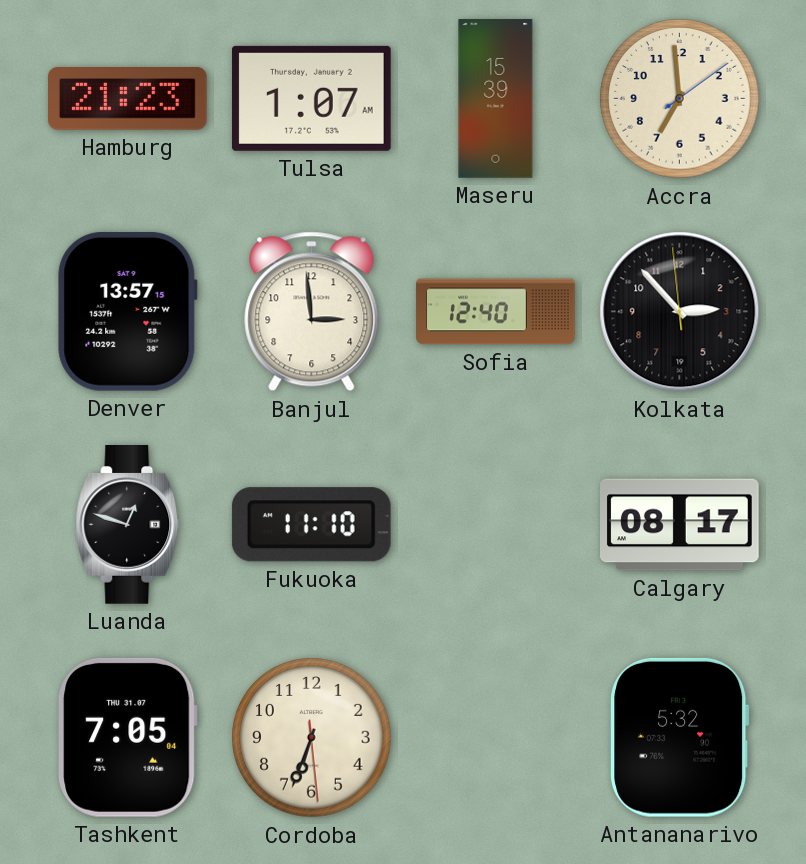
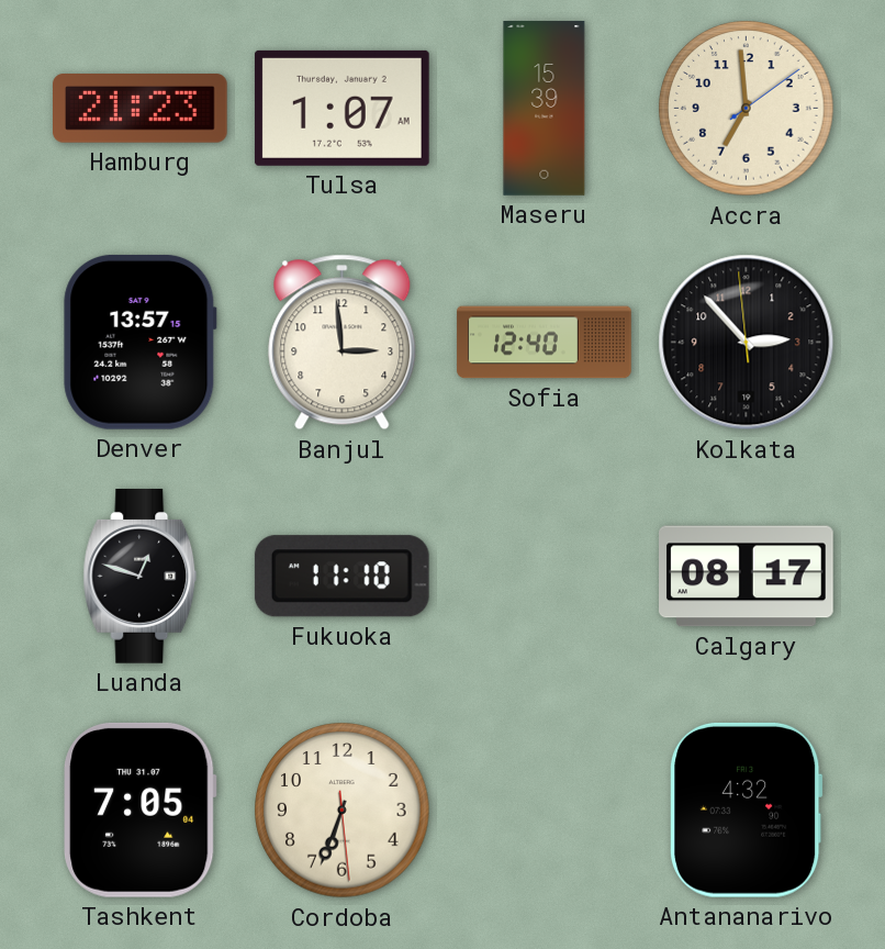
Antananarivo: 5:32 -> 4:32
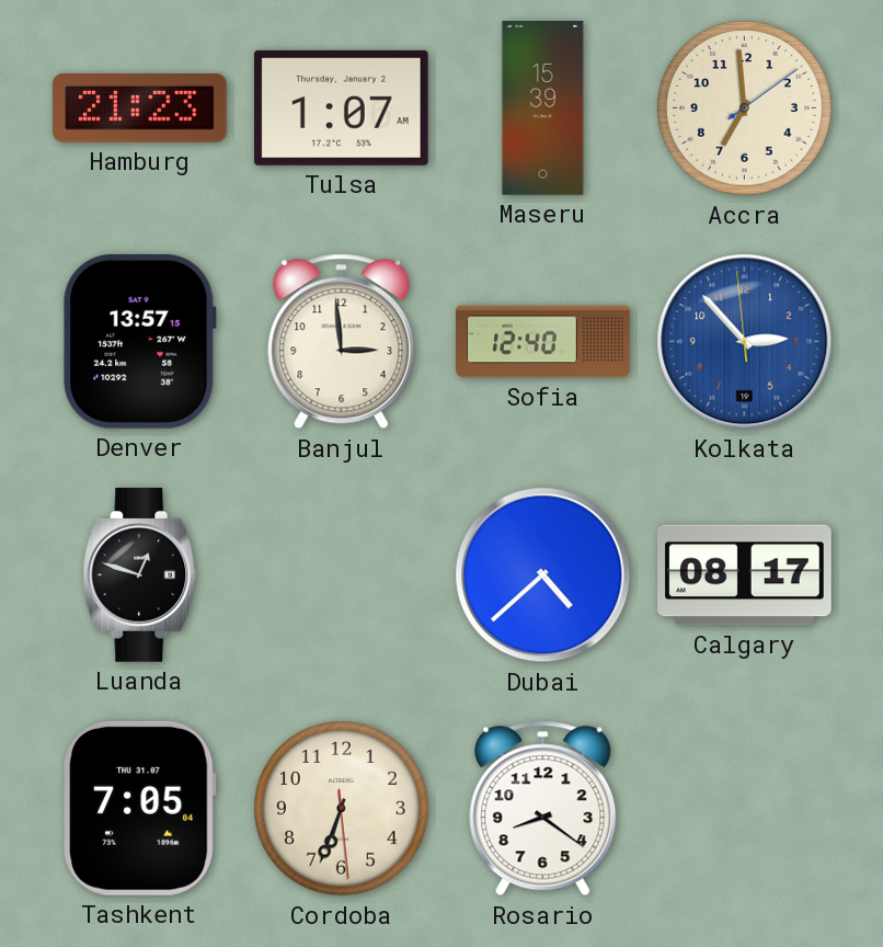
Kolkata dial: black -> blue
Fukuoka: 11:10 -> none
Dubai: none -> 4:38
Rosario: none -> 8:21
Antananarivo: 4:32 -> none
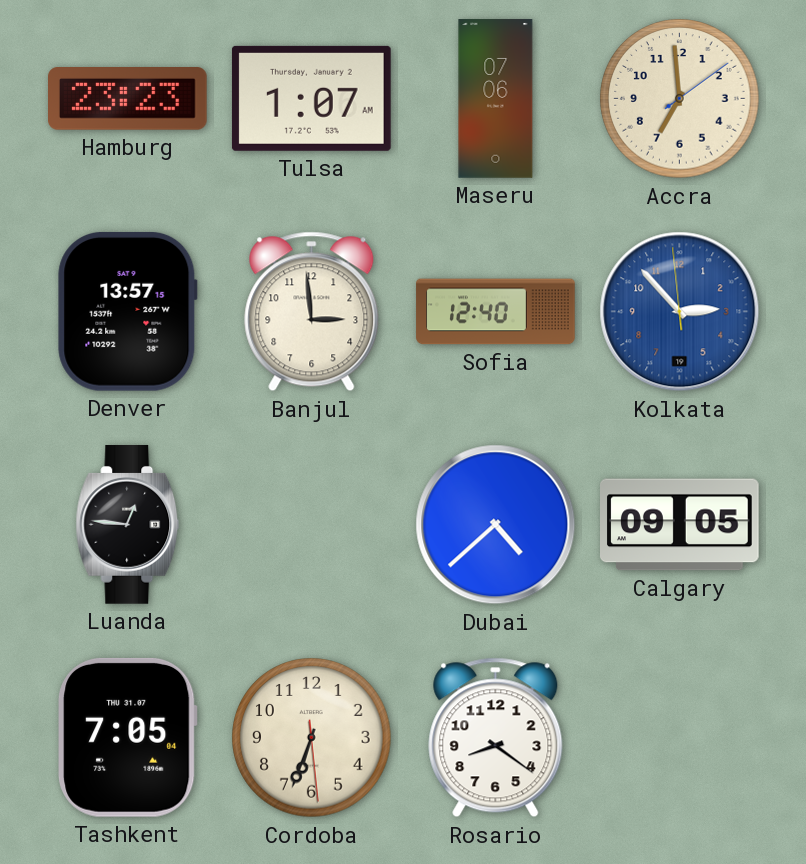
Hamburg: 21:23 -> 23:23
Maseru: 15:39 -> 07:06
Luanda: 12:48 -> 12:46
Calgary: 08:17 -> 09:05
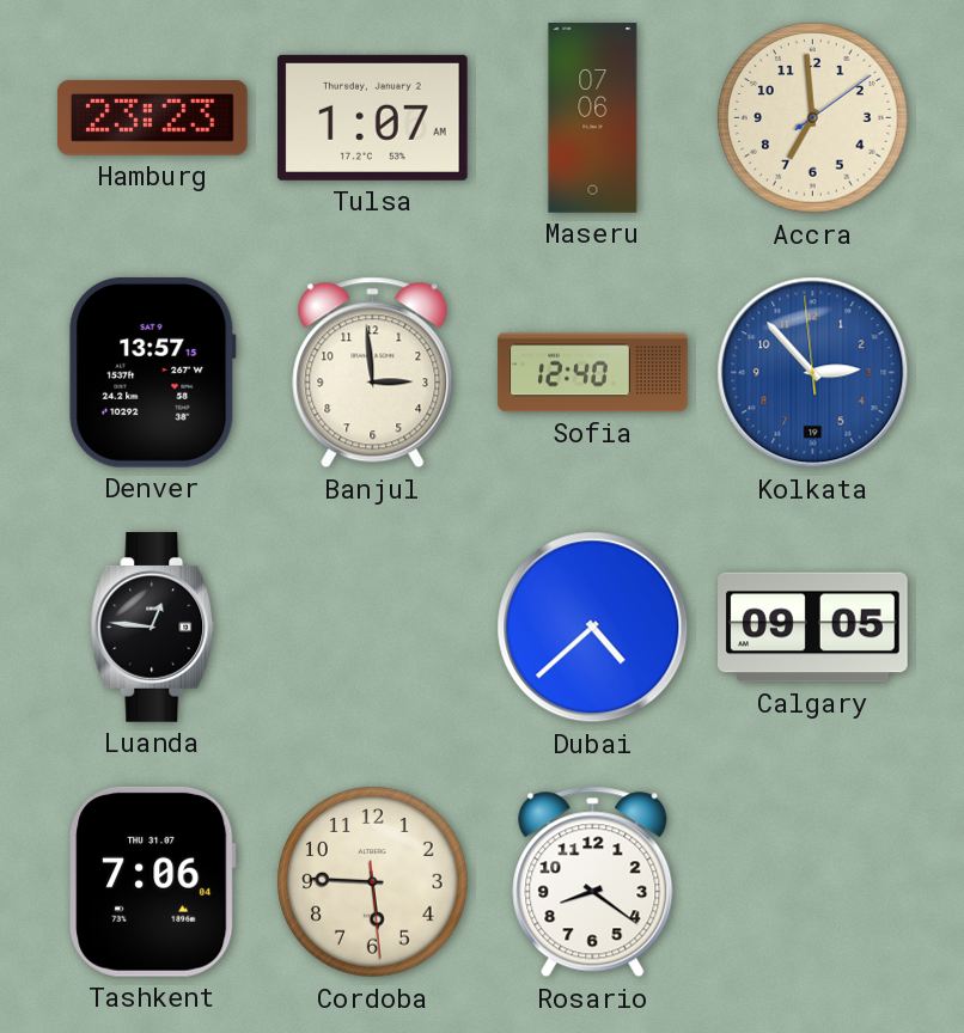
Tashkent: 7:05 -> 7:06
Cordoba: 6:33 -> 5:45
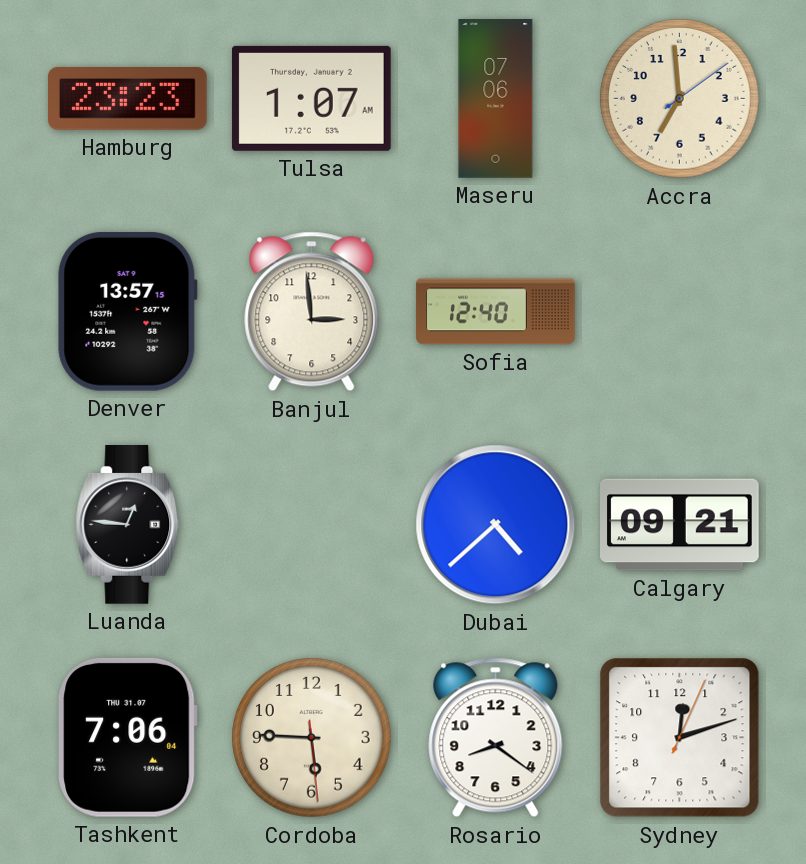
Kolkata: 2:52 -> none
Calgary: 09:05 -> 09:21
Sydney: none -> 12:12
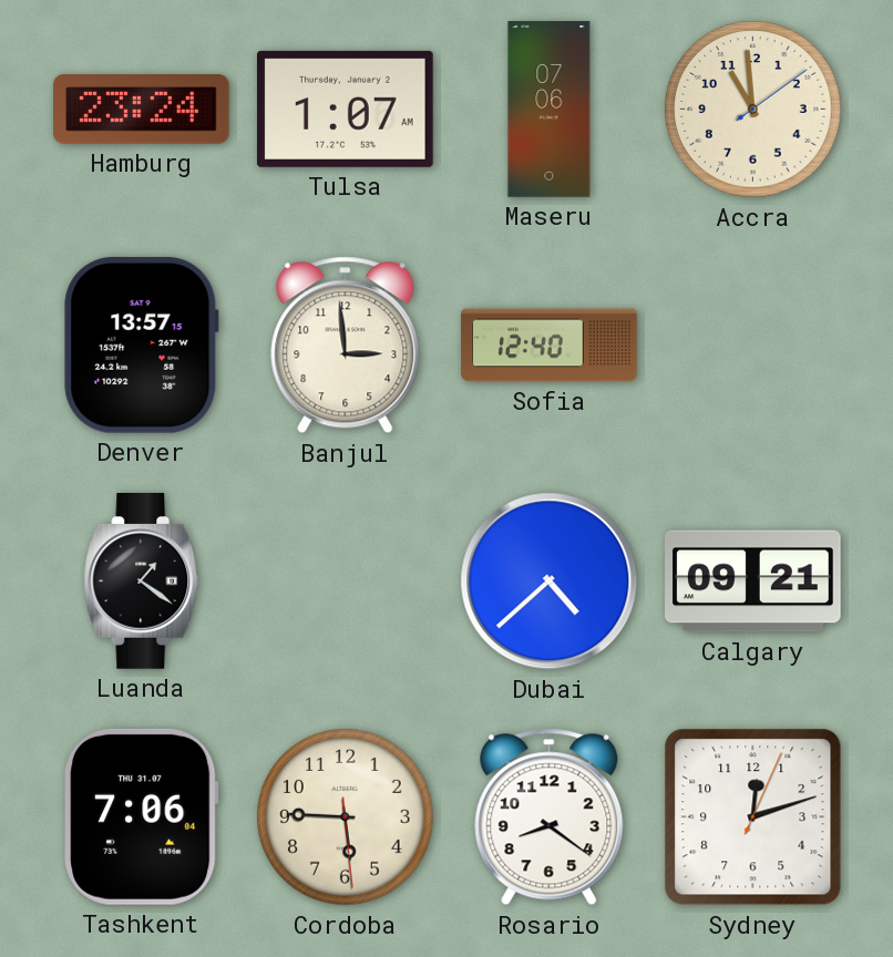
Hamburg: 23:23 -> 23:24
Accra: 6:59 -> 10:59
Luanda: 12:46 -> 1:21
